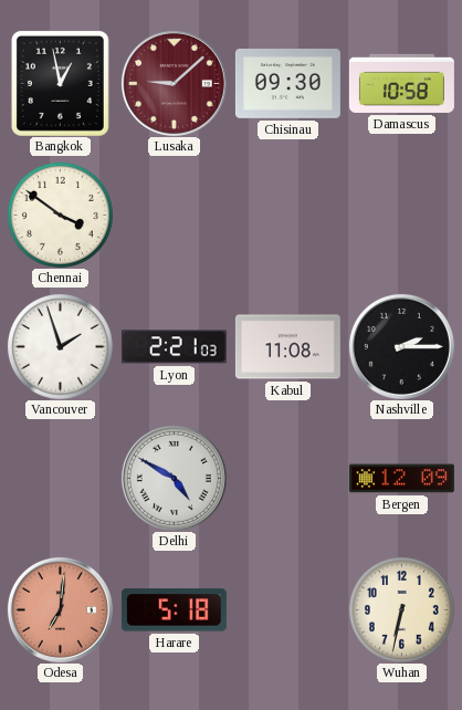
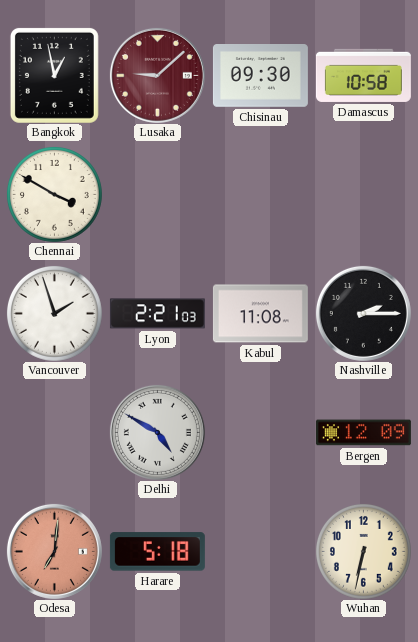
Chennai: 3:51 -> 3:50
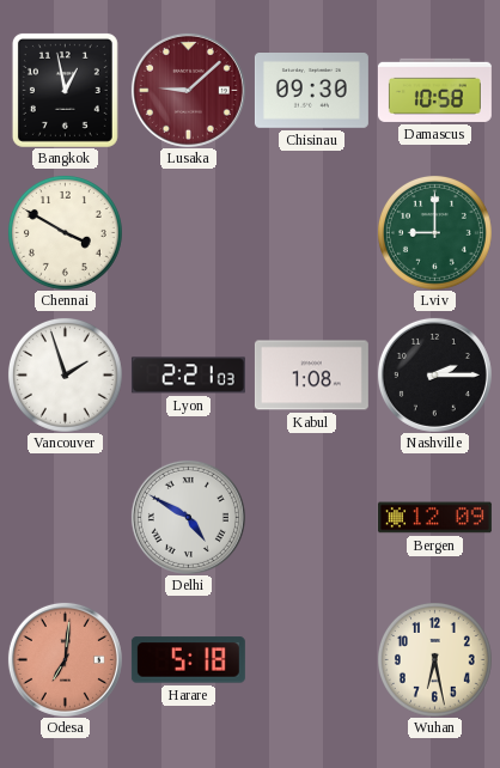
Lviv: none -> 9:00
Kabul: 11:08 -> 1:08
Wuhan: 6:32 -> 6:28
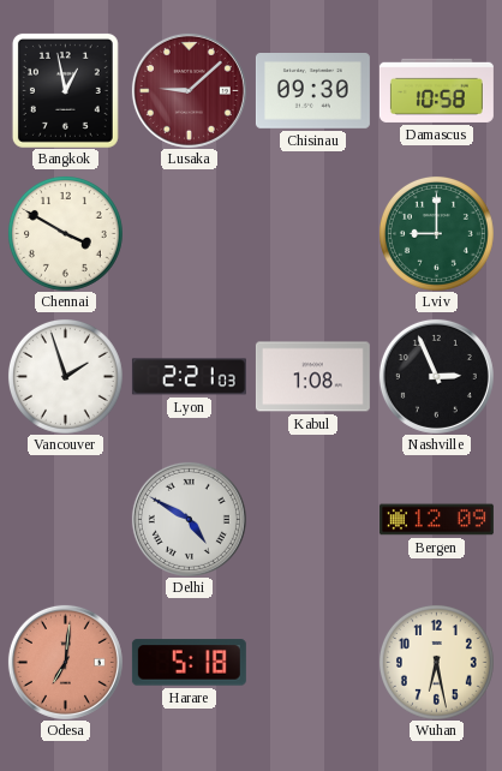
Nashville: 2:15 -> 2:56
